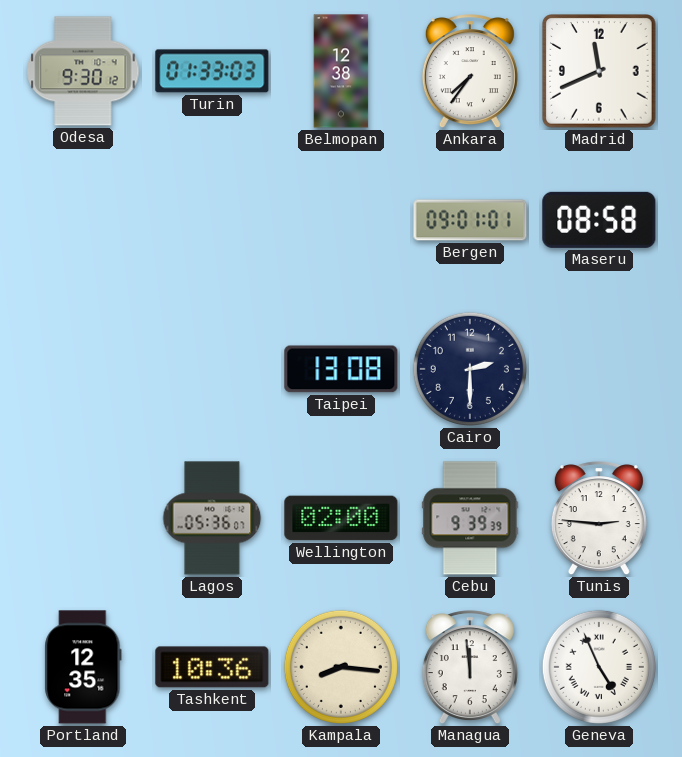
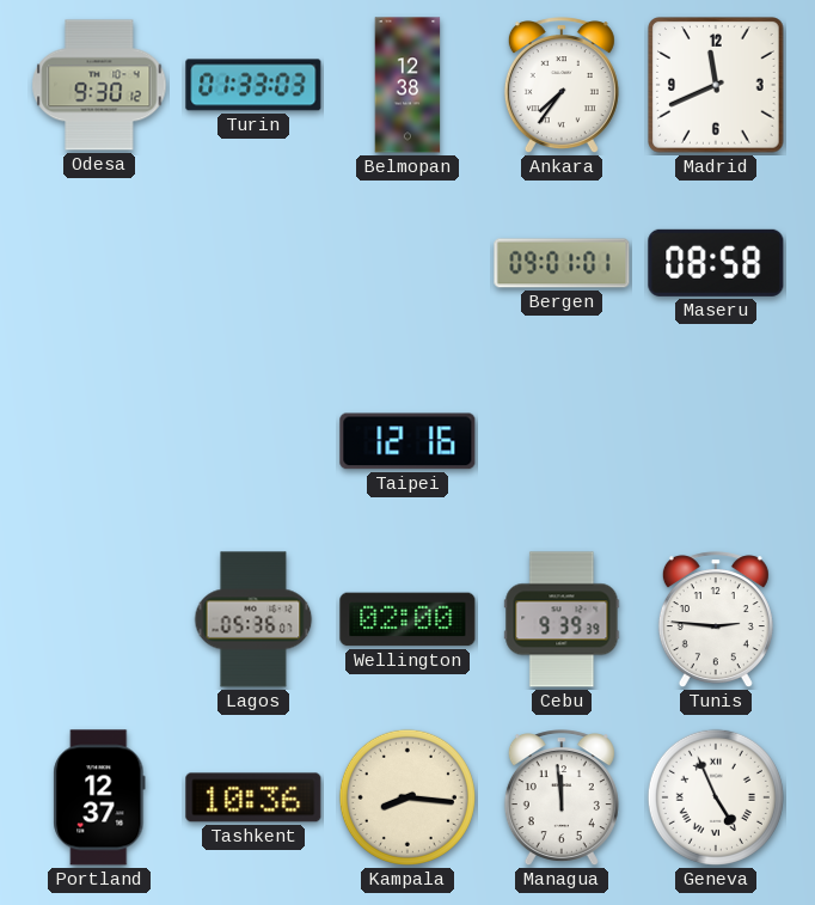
Taipei: 13:08 -> 12:16
Cairo: 2:30 -> none
Portland: 12:35 -> 12:37
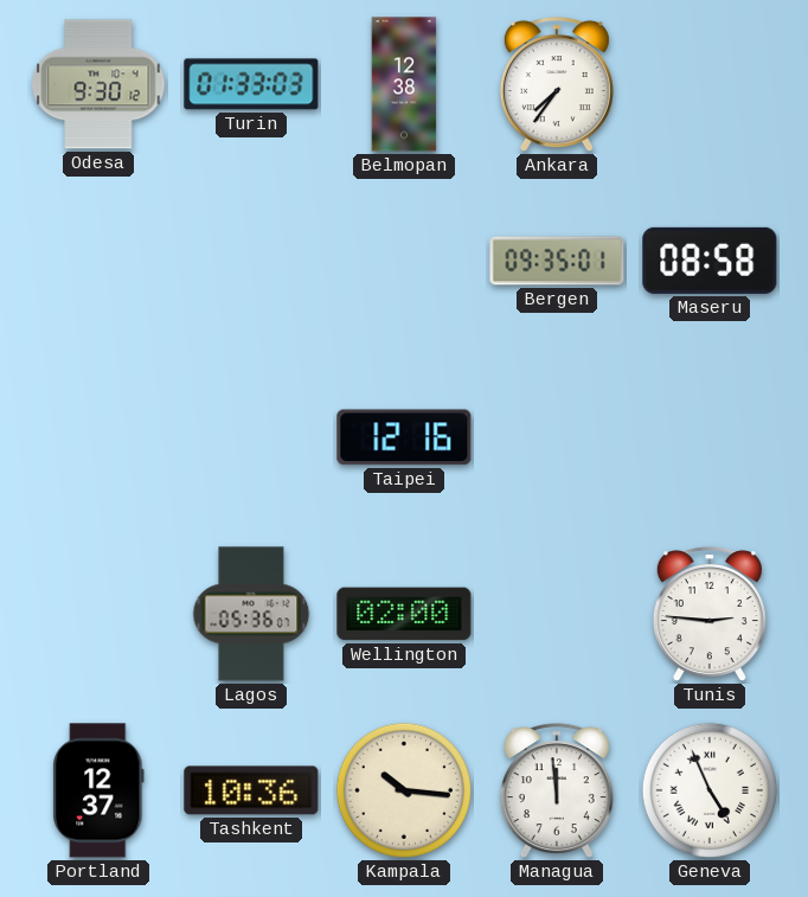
Madrid: 11:41 -> none
Bergen: 09:01 -> 09:35
Cebu: 9:39 -> none
Kampala: 8:16 -> 10:16
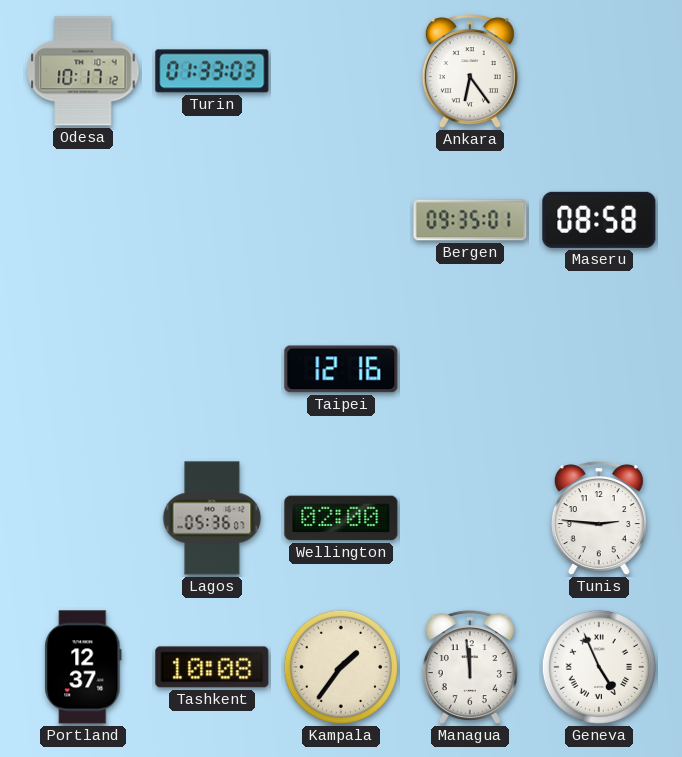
Odesa: 9:30 -> 10:17
Belmopan: 12:38 -> none
Ankara: 7:36 -> 6:24
Tashkent: 10:36 -> 10:08
Kampala: 10:16 -> 1:36
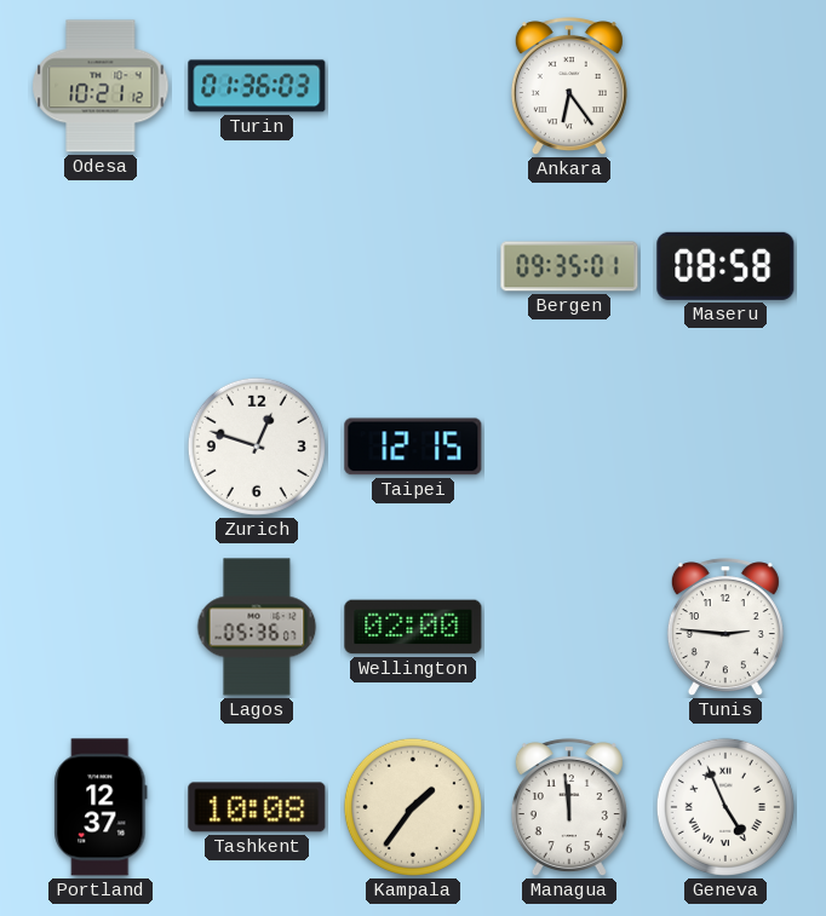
Odesa: 10:17 -> 10:21
Turin: 01:33 -> 01:36
Zurich: none -> 12:48
Taipei: 12:16 -> 12:15
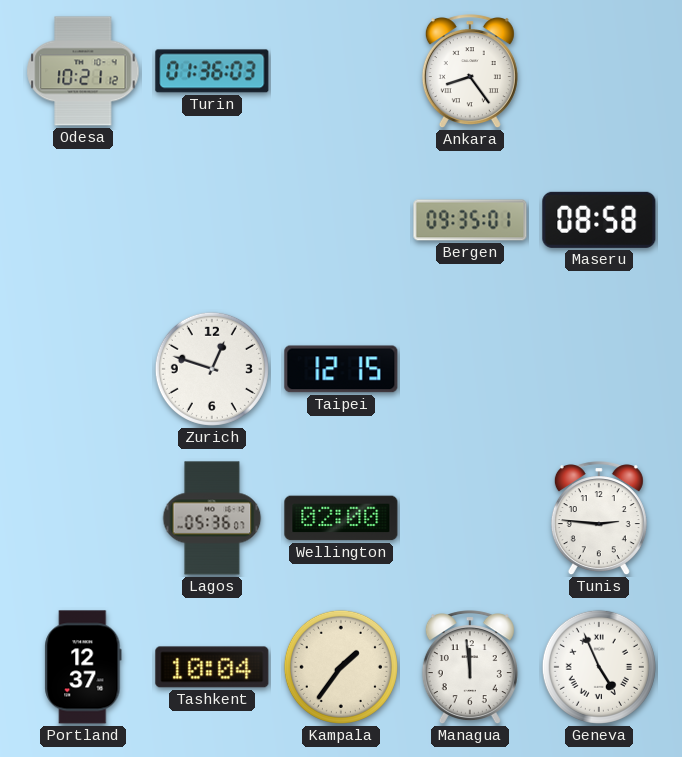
Ankara: 6:24 -> 8:24
Tashkent: 10:08 -> 10:04
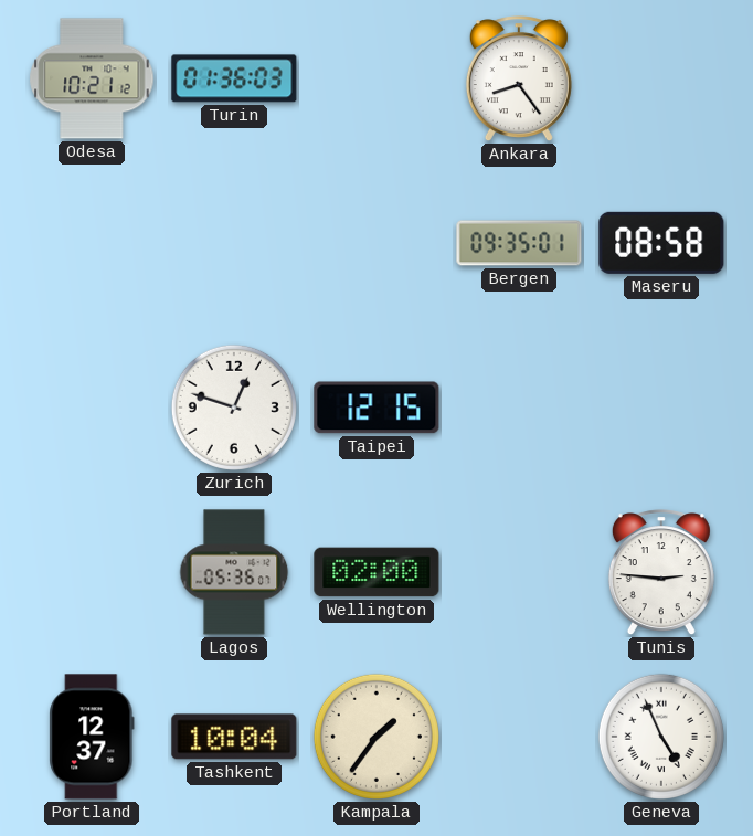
Managua: 11:59 -> none
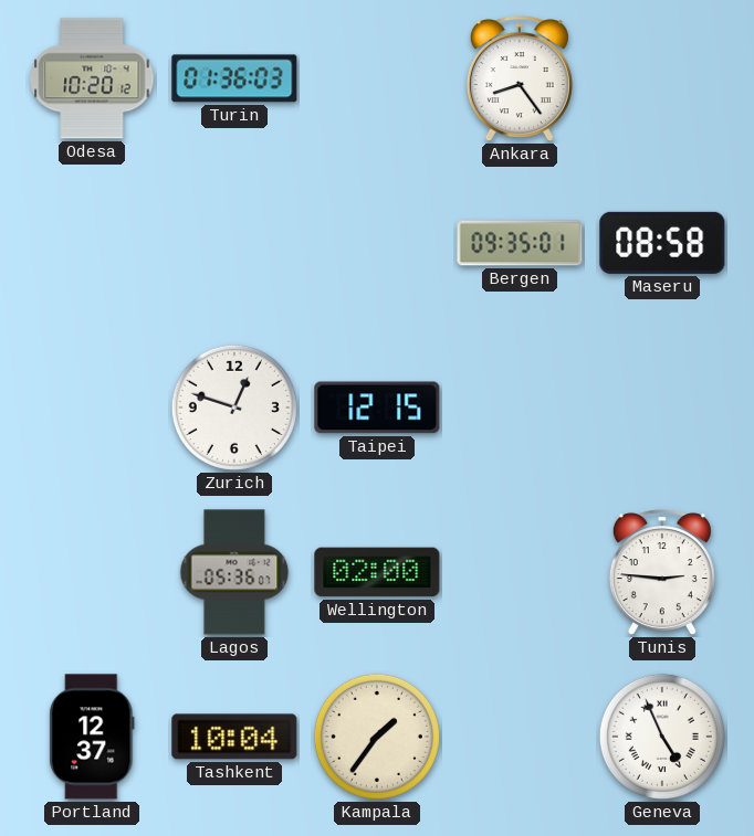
Odesa: 10:21 -> 10:20
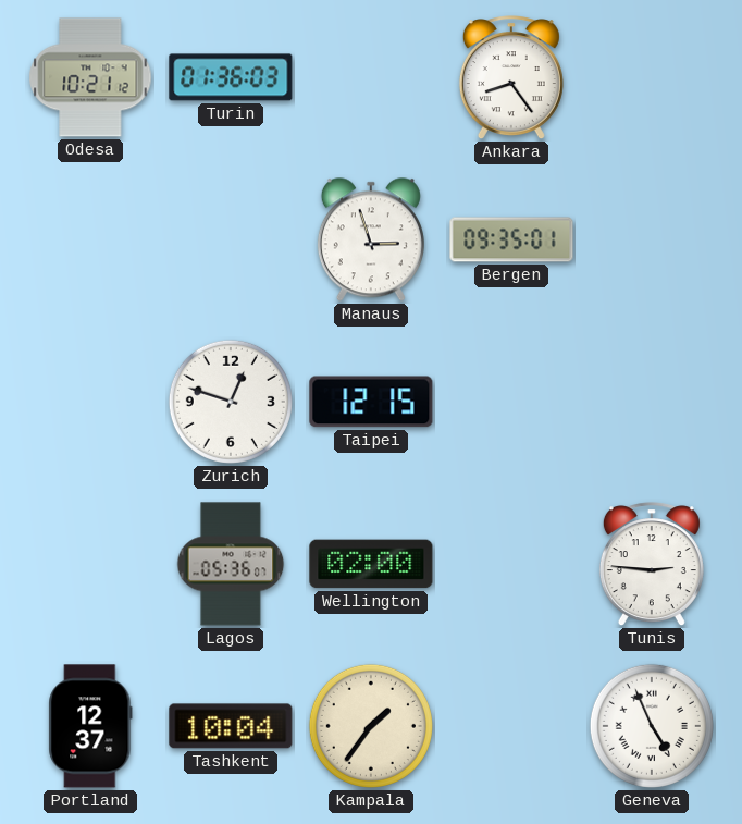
Odesa: 10:20 -> 10:21
Manaus: none -> 2:57
Maseru: 08:58 -> none
